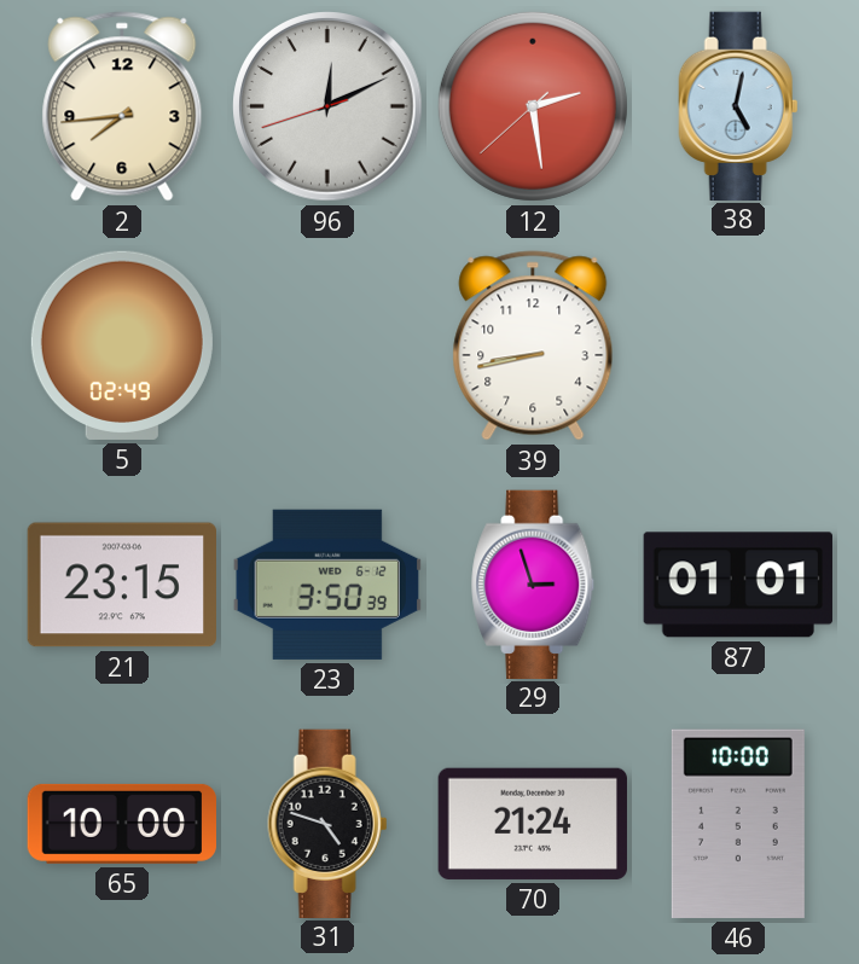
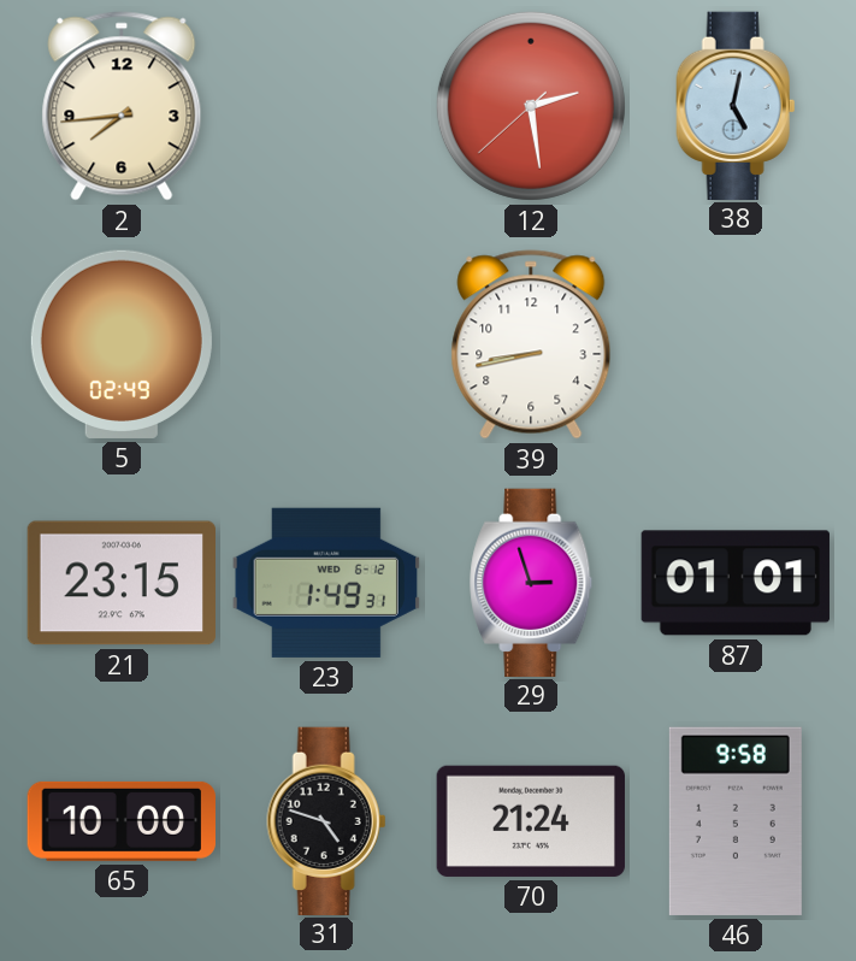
96: 12:10 -> none
23: 3:50 -> 1:49
46: 10:00 -> 9:58
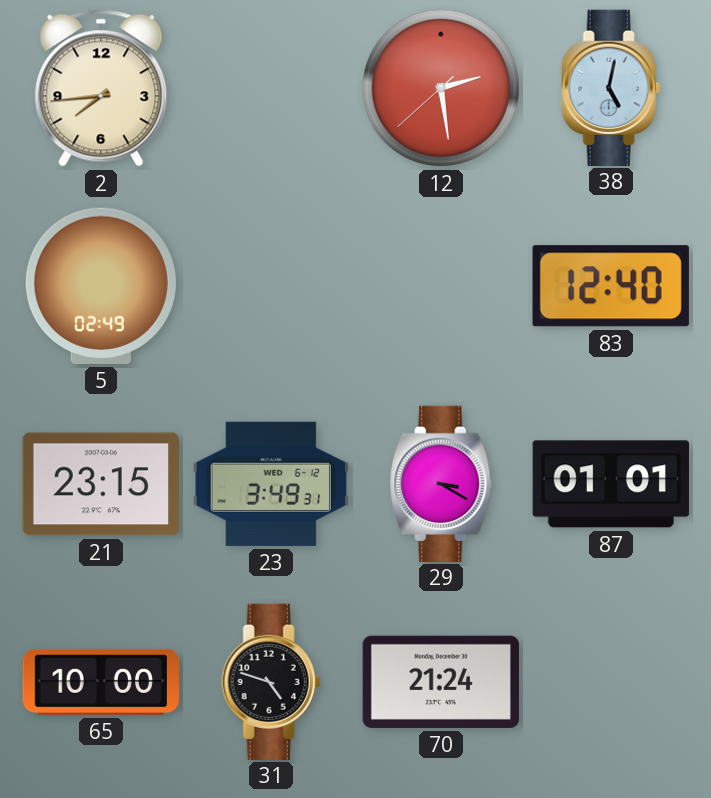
39: 8:43 -> none
83: none -> 12:40
23: 1:49 -> 3:49
29: 2:57 -> 3:20
46: 9:58 -> none
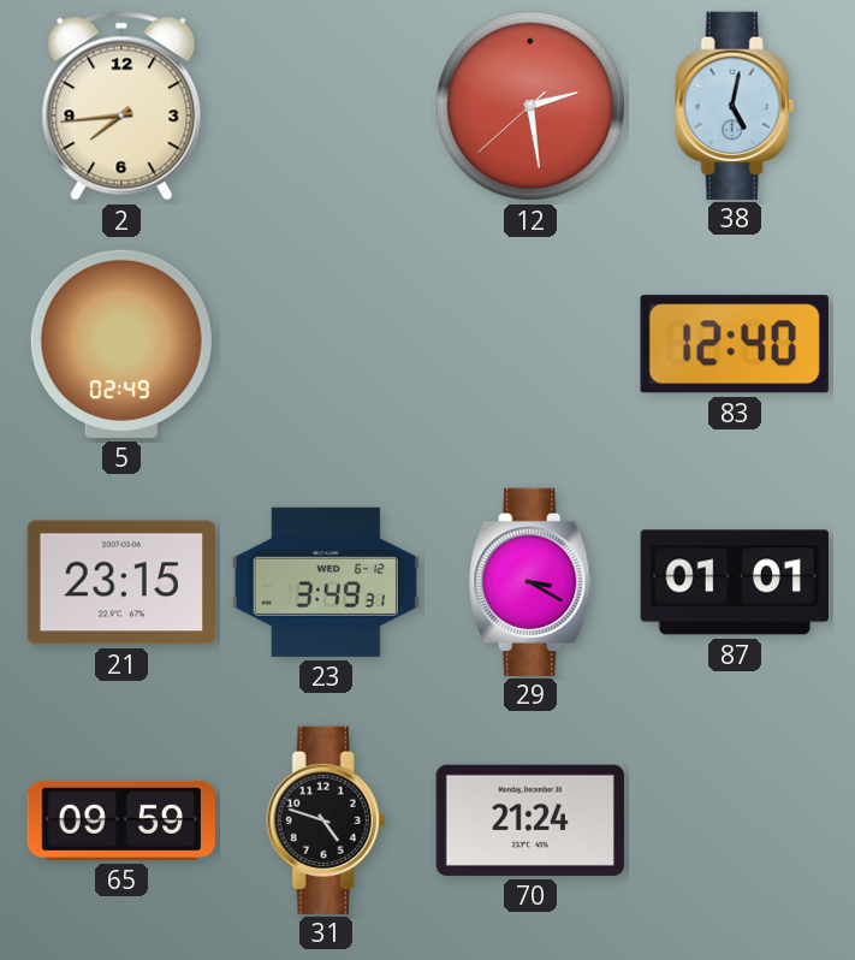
65: 10:00 -> 09:59
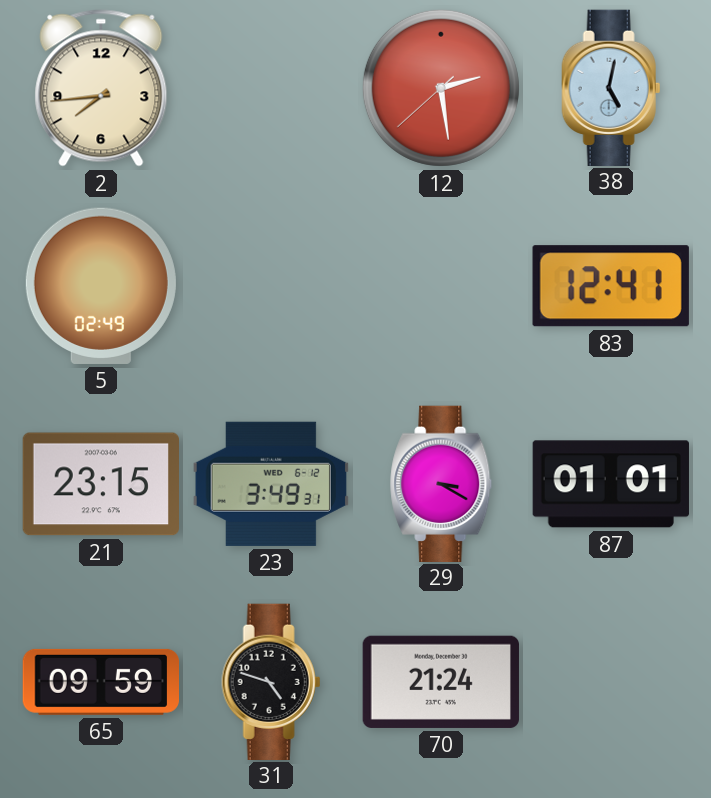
83: 12:40 -> 12:41
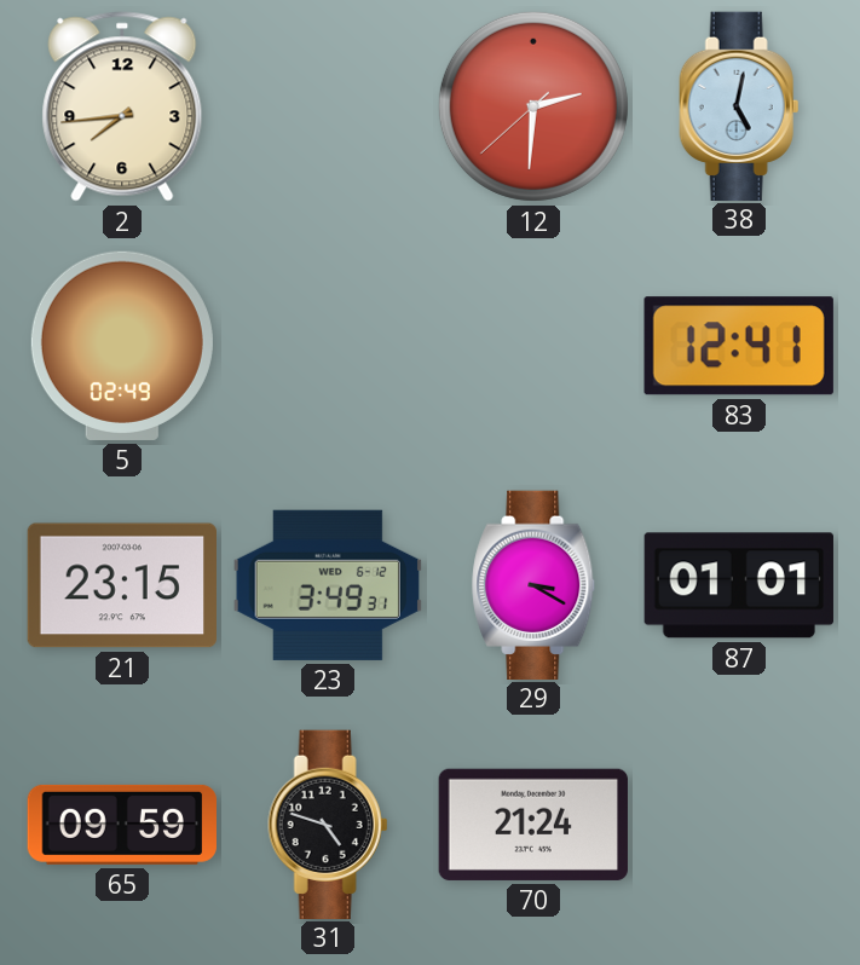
12: 2:28 -> 2:30
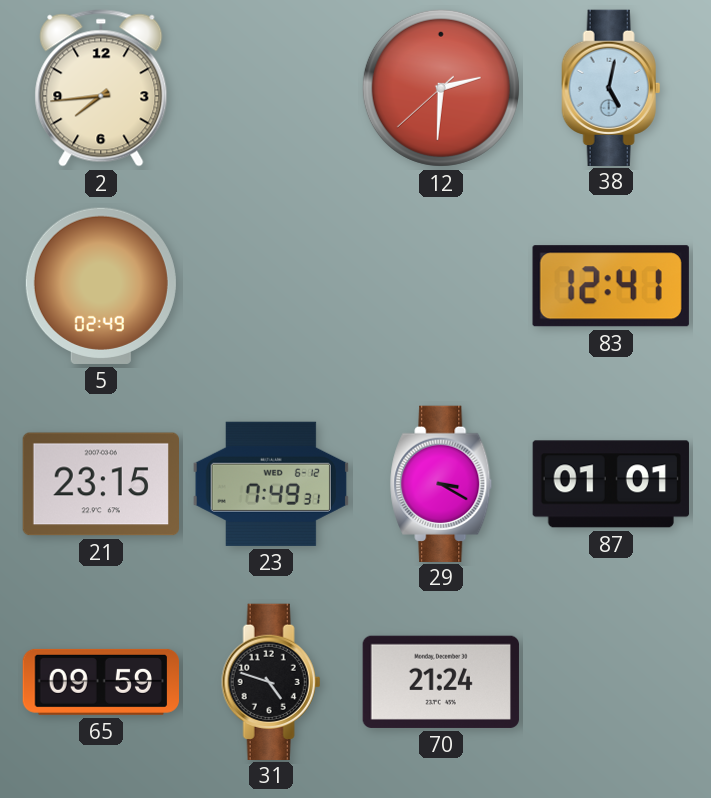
23: 3:49 -> 7:49
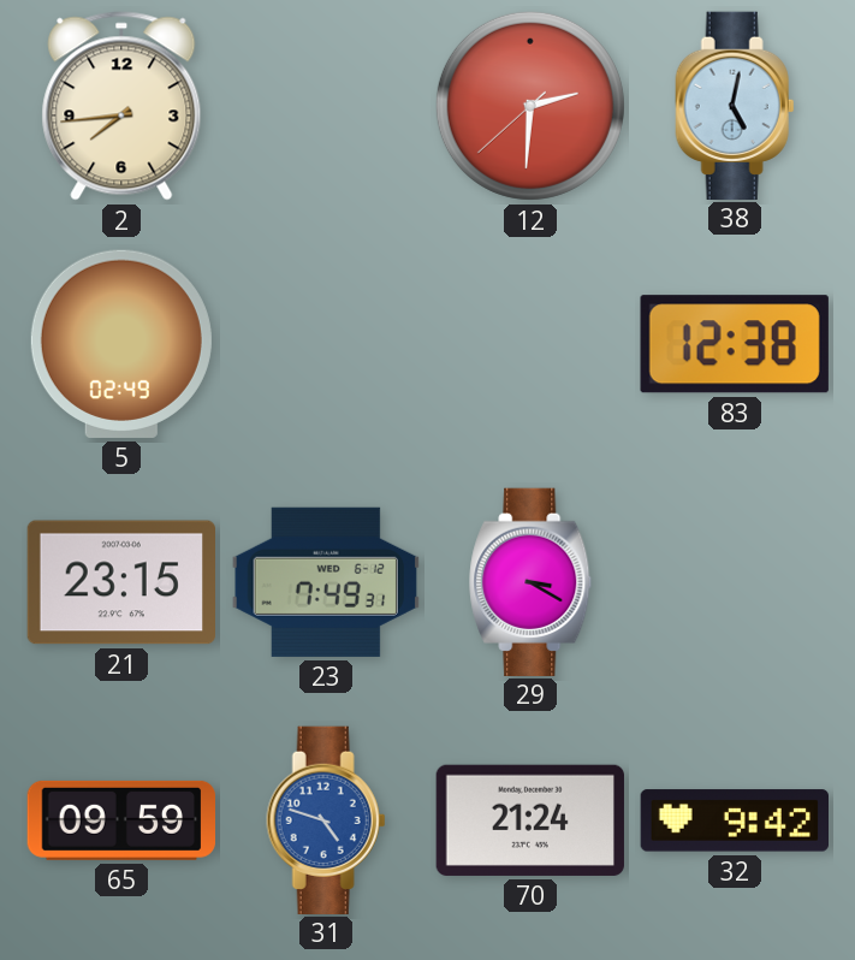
83: 12:41 -> 12:38
87: 01:01 -> none
31 dial: black -> blue
32: none -> 9:42
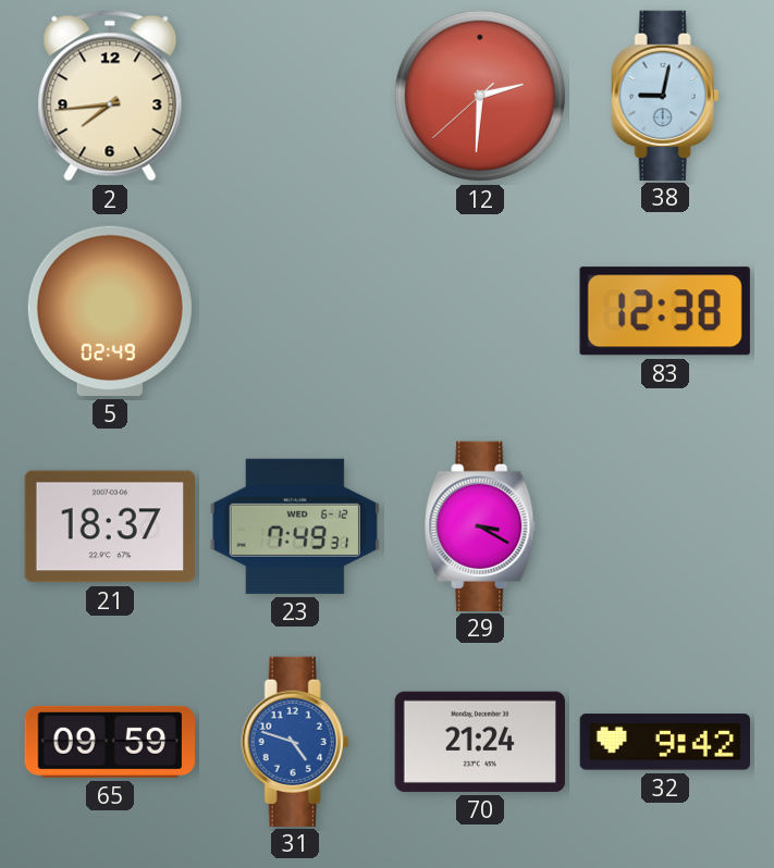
38: 5:02 -> 9:02
21: 23:15 -> 18:37
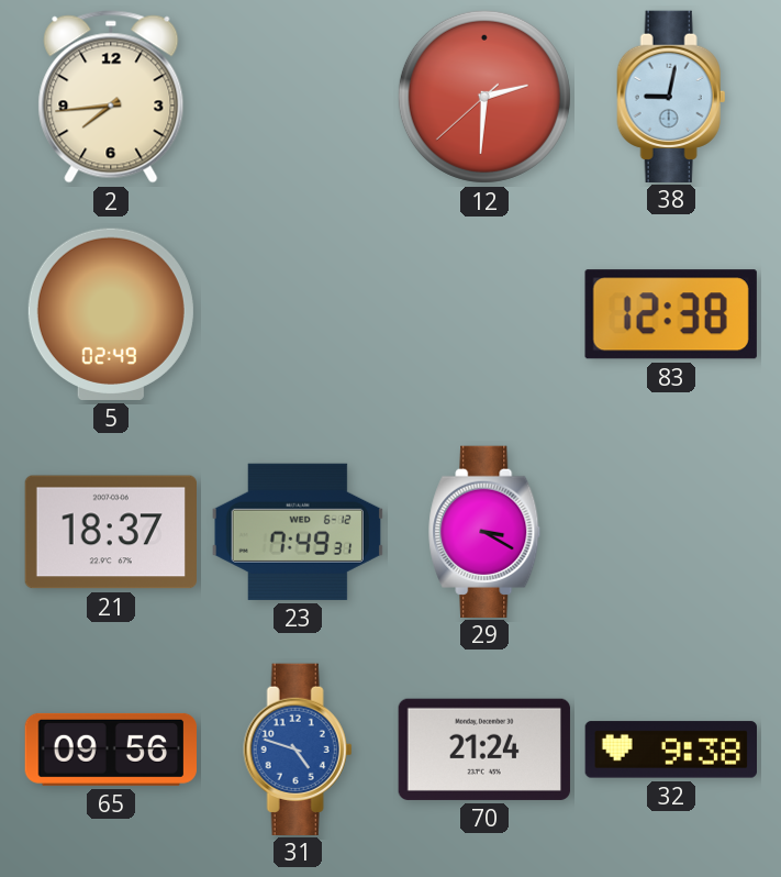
65: 09:59 -> 09:56
32: 9:42 -> 9:38
